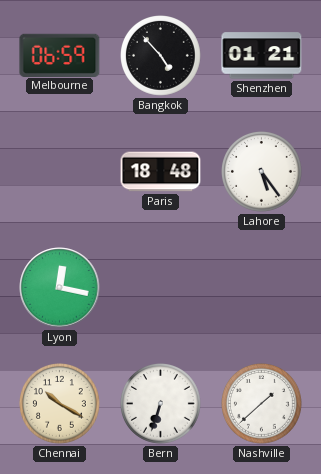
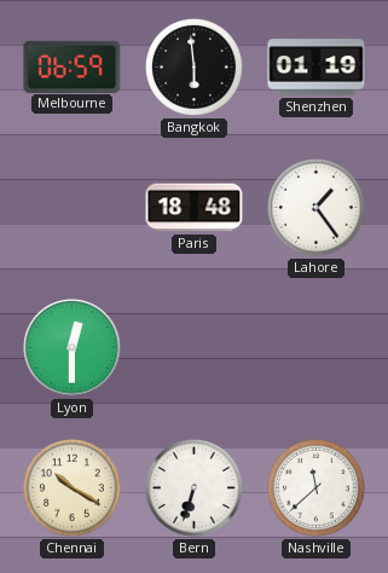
Bangkok: 4:53 -> 5:59
Shenzhen: 01:21 -> 01:19
Lahore: 5:24 -> 1:24
Lyon: 12:17 -> 12:30
Nashville: 1:38 -> 11:38
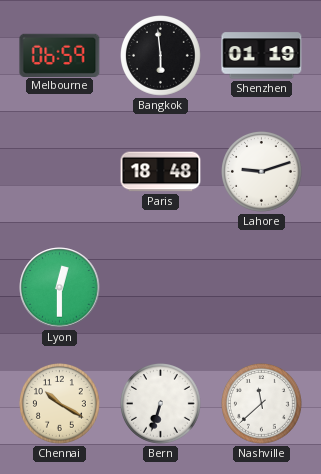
Lahore: 1:24 -> 9:12
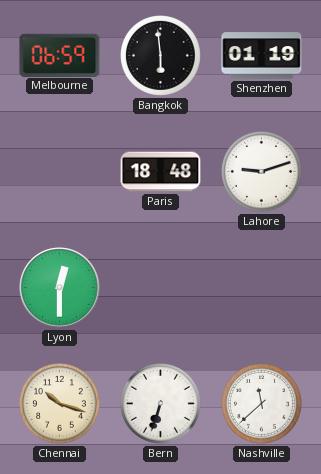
Chennai: 10:20 -> 10:18
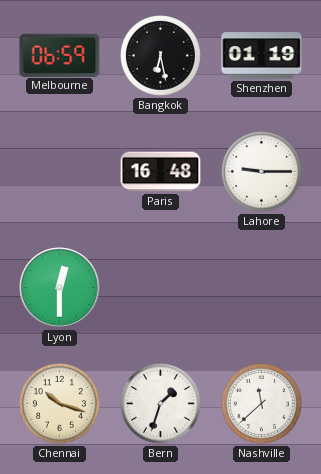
Bangkok: 5:59 -> 6:28
Paris: 18:48 -> 16:48
Lahore: 9:12 -> 9:15
Bern: 6:33 -> 1:33
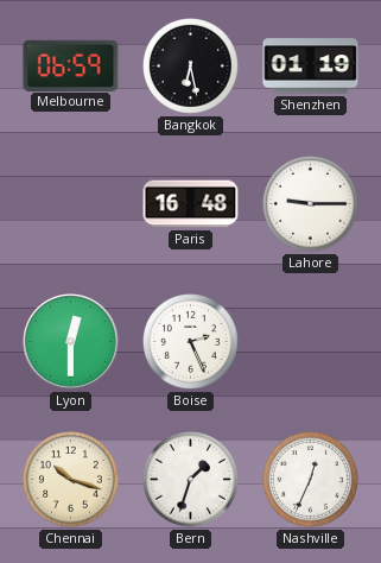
Boise: none -> 2:26
Nashville: 11:38 -> 12:34
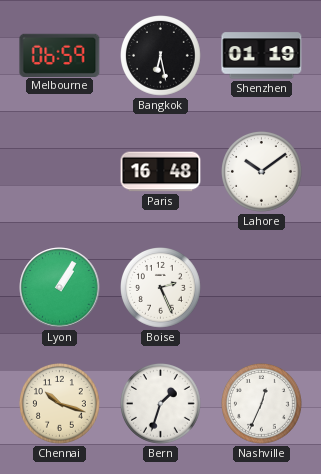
Lahore: 9:15 -> 10:09
Lyon: 12:30 -> 1:05
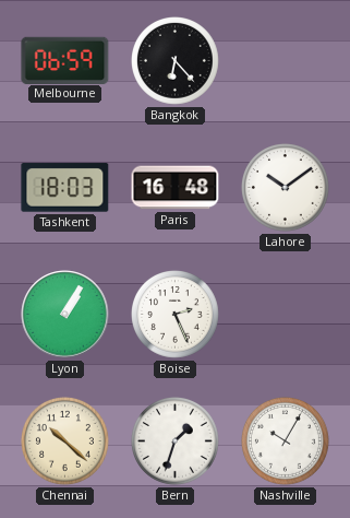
Bangkok: 6:28 -> 6:23
Shenzhen: 01:19 -> none
Tashkent: none -> 18:03
Chennai: 10:18 -> 10:22
Nashville: 12:34 -> 10:05
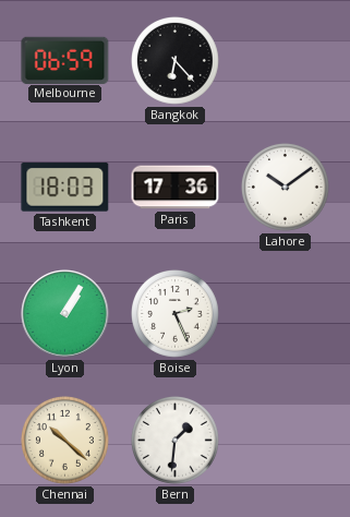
Paris: 16:48 -> 17:36
Bern: 1:33 -> 1:31
Nashville: 10:05 -> none
